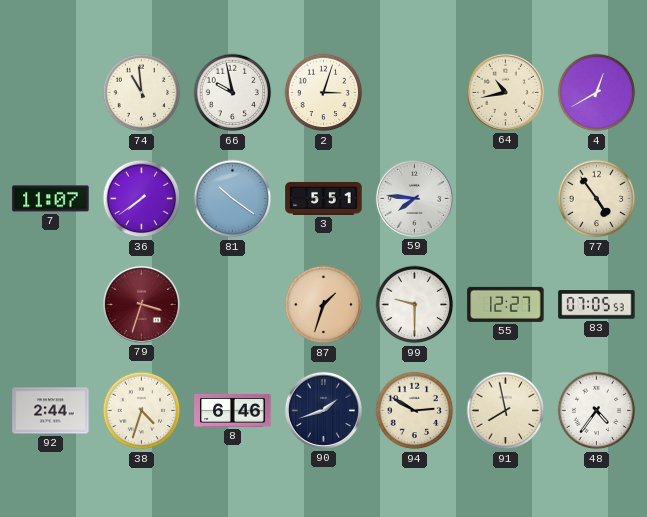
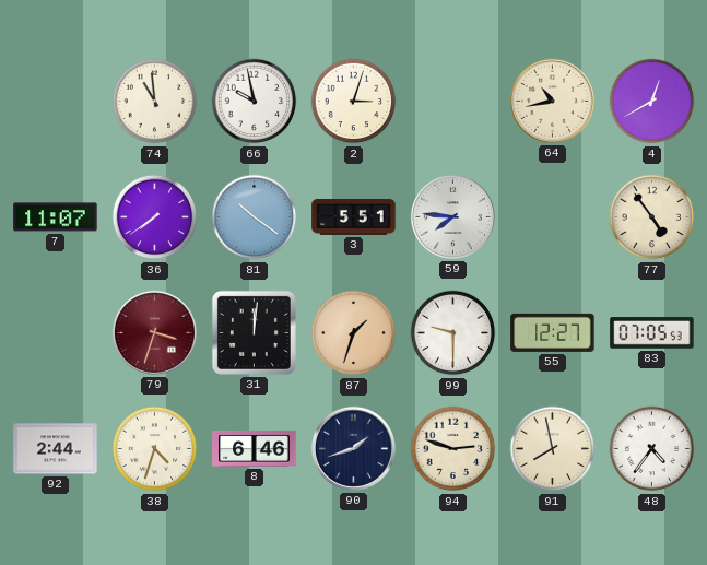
31: none -> 12:01
94: 2:50 -> 2:48
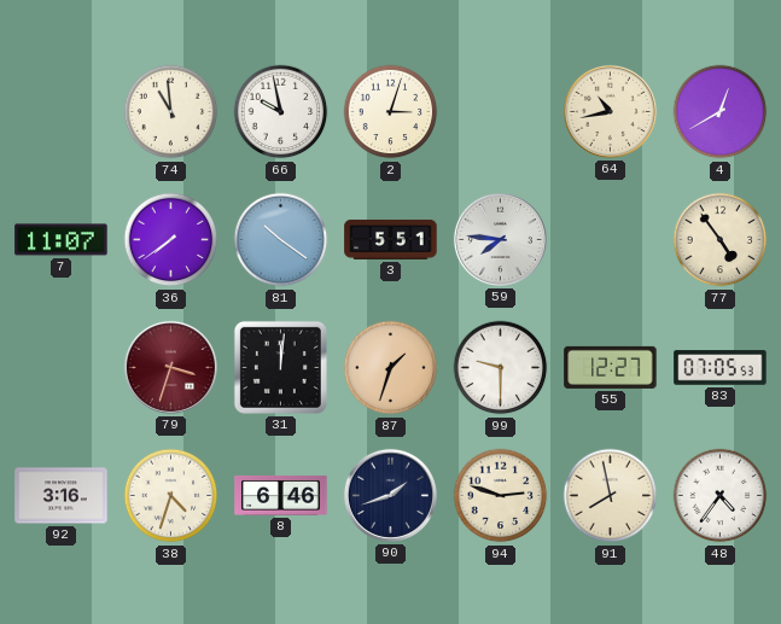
92: 2:44 -> 3:16
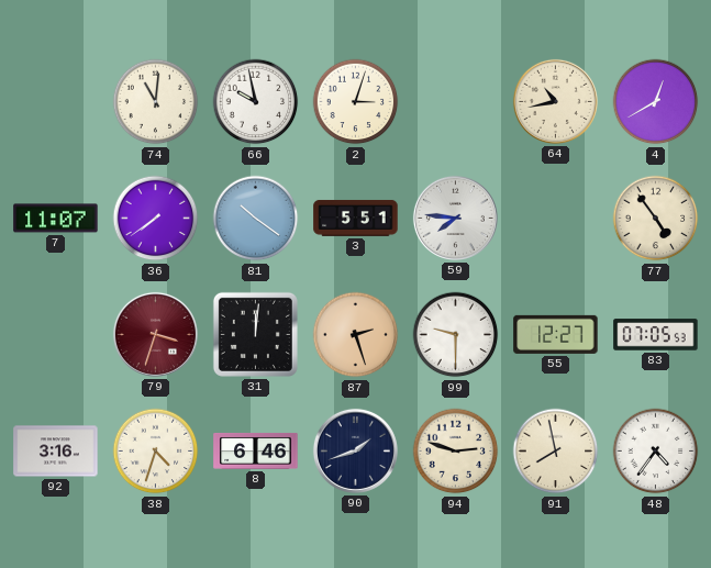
74: 10:59 -> 11:01
87: 1:33 -> 2:27
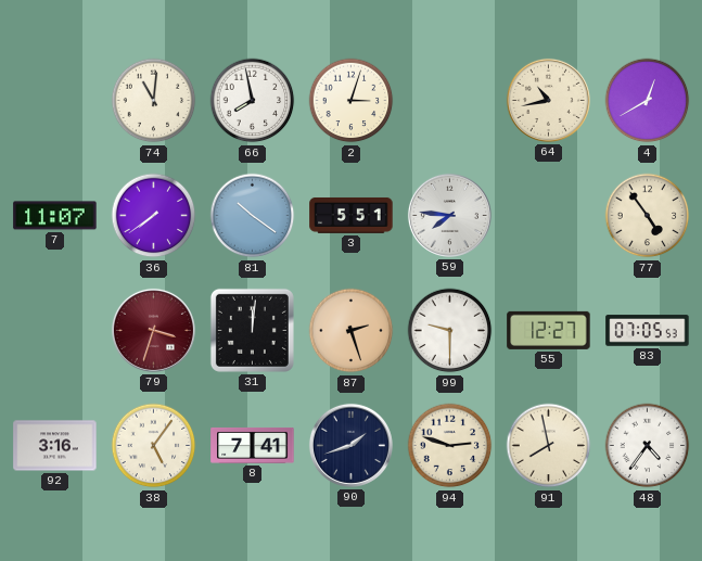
66: 9:58 -> 7:58
38: 4:33 -> 5:06
8: 6:46 -> 7:41
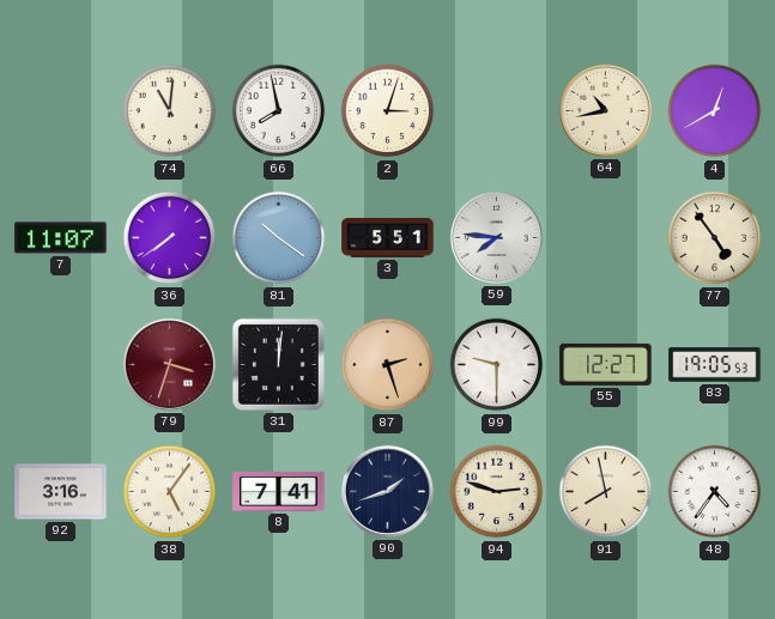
83: 07:05 -> 19:05
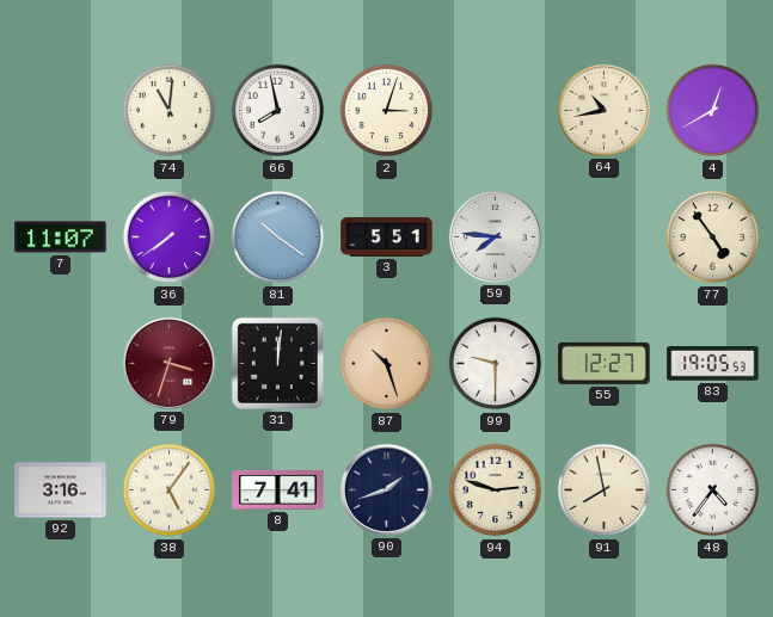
87: 2:27 -> 10:27
